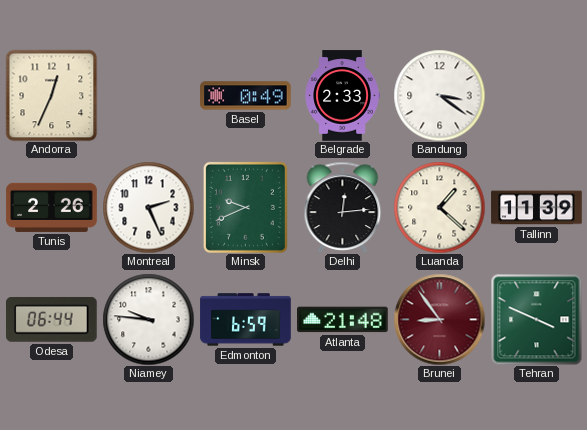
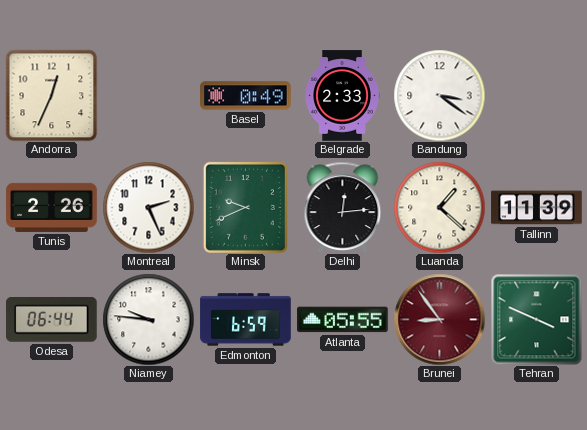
Atlanta: 21:48 -> 05:55
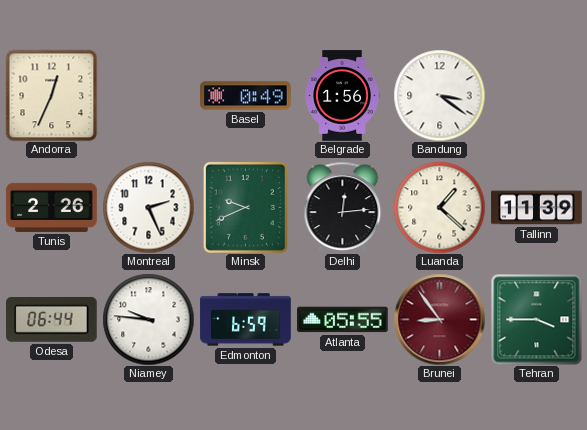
Belgrade: 2:33 -> 1:56
Tehran: 3:49 -> 3:45
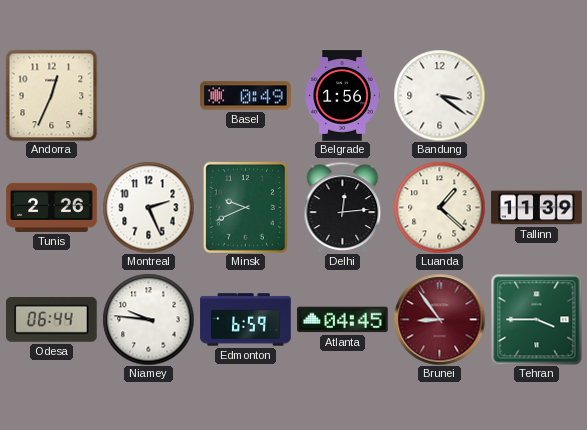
Atlanta: 05:55 -> 04:45
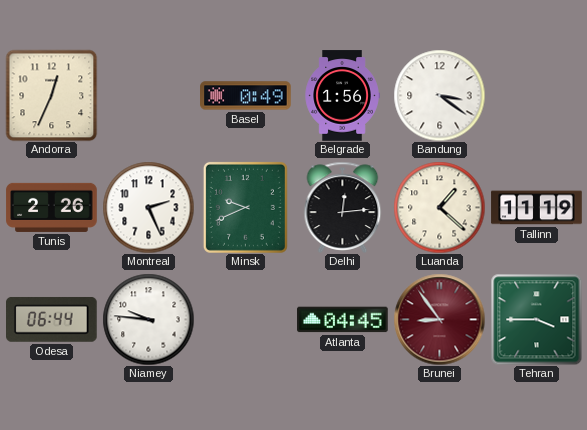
Tallinn: 11:39 -> 11:19
Edmonton: 6:59 -> none
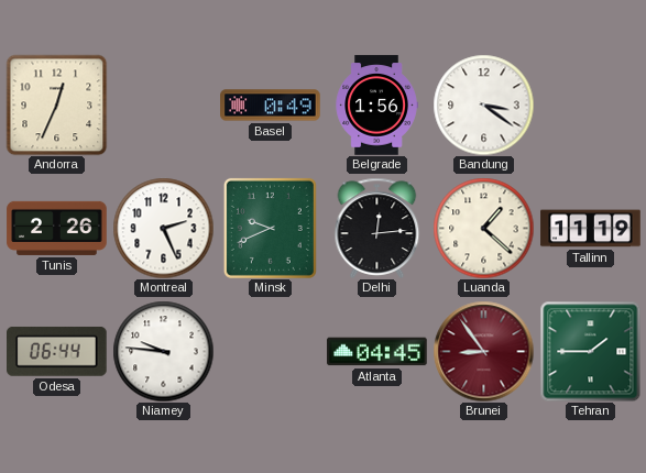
Tehran: 3:45 -> 1:45
